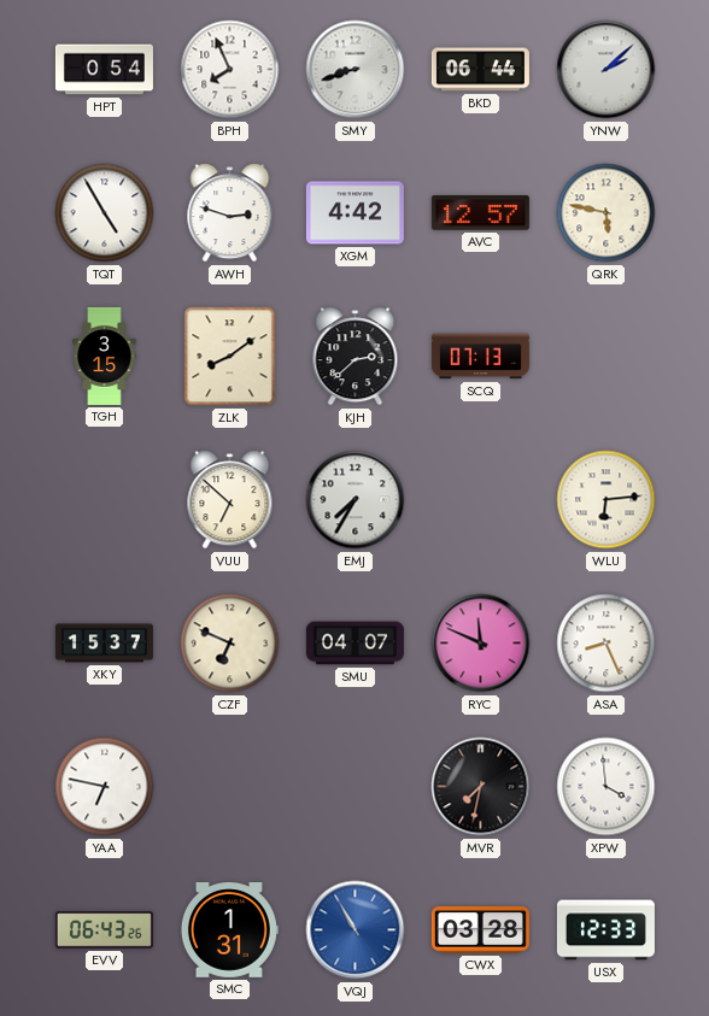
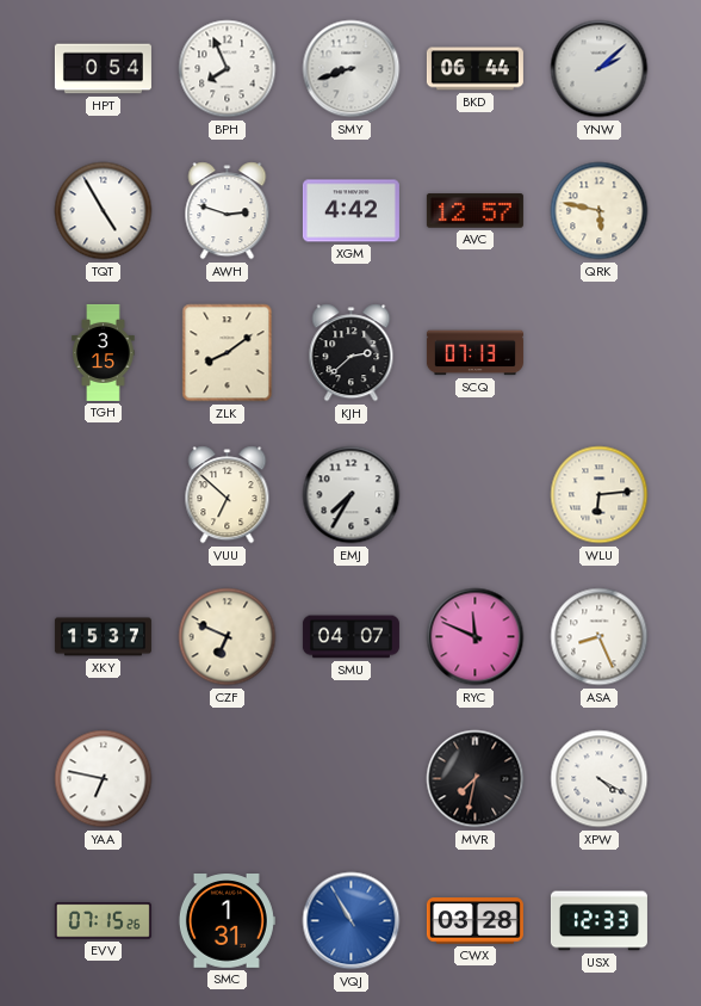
XPW: 3:59 -> 4:20
EVV: 06:43 -> 07:15
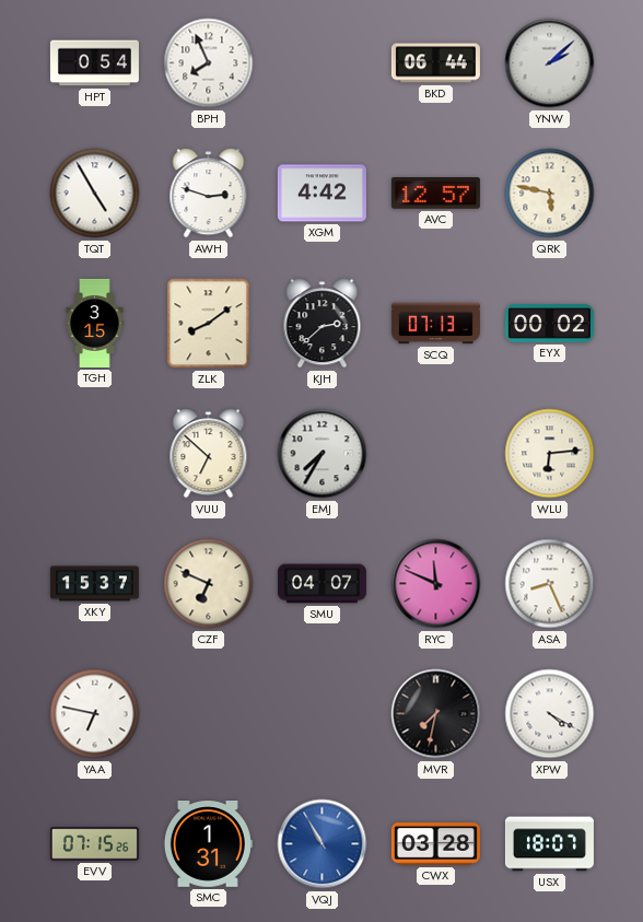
SMY: 8:42 -> none
EYX: none -> 00:02
USX: 12:33 -> 18:07
